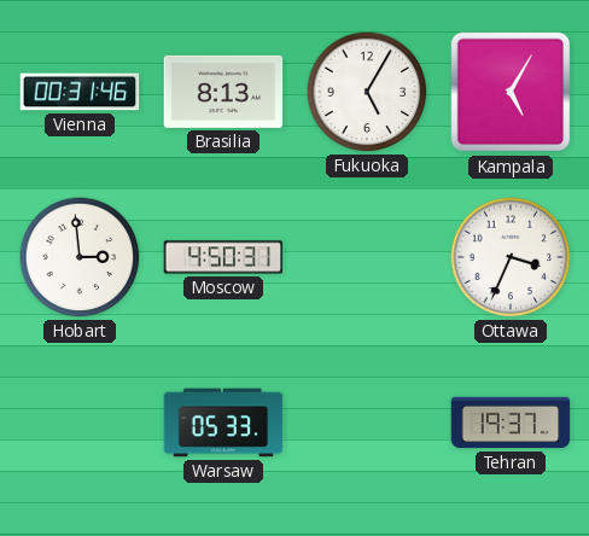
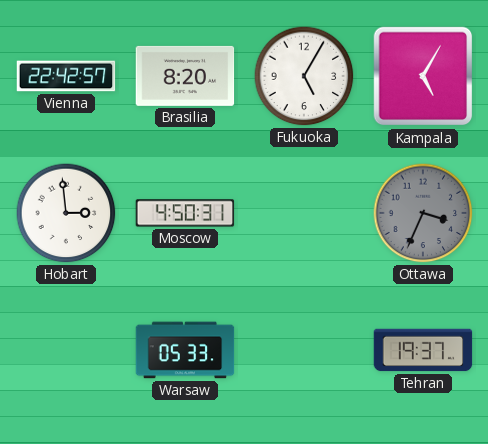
Vienna: 00:31 -> 22:42
Brasilia: 8:13 -> 8:20
Ottawa dial: white -> grey
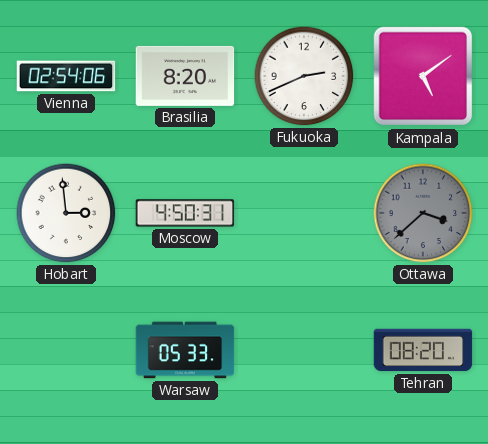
Vienna: 22:42 -> 02:54
Fukuoka: 5:05 -> 2:41
Kampala: 5:05 -> 5:09
Ottawa: 3:34 -> 3:38
Tehran: 19:37 -> 08:20
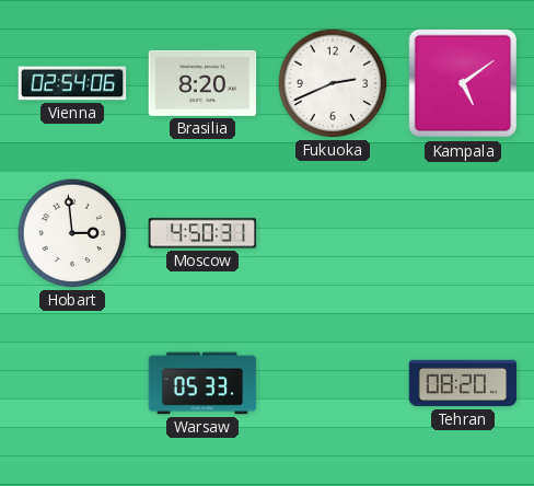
Ottawa: 3:38 -> none
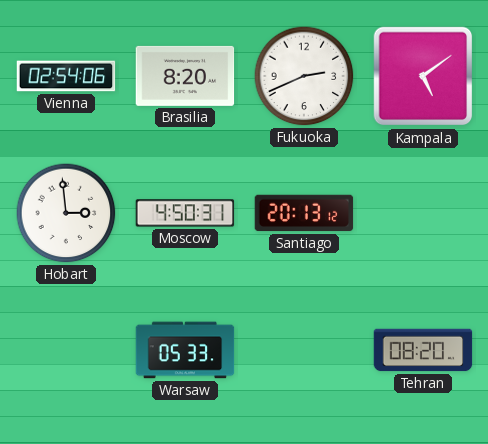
Santiago: none -> 20:13
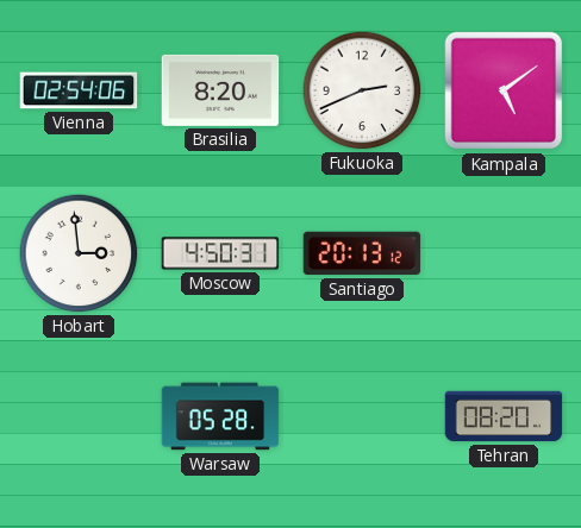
Warsaw: 05:33 -> 05:28
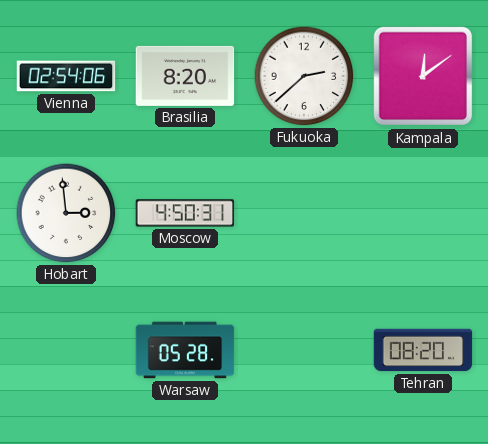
Fukuoka: 2:41 -> 2:38
Kampala: 5:09 -> 12:09
Santiago: 20:13 -> none
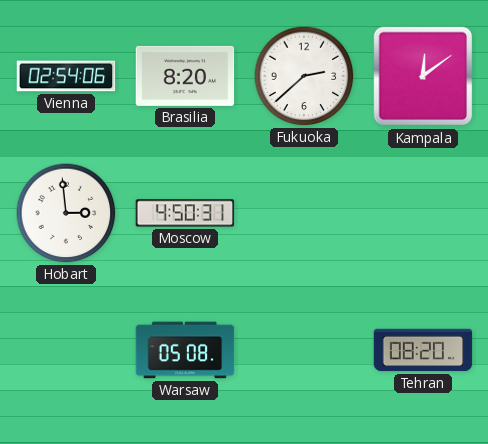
Warsaw: 05:28 -> 05:08
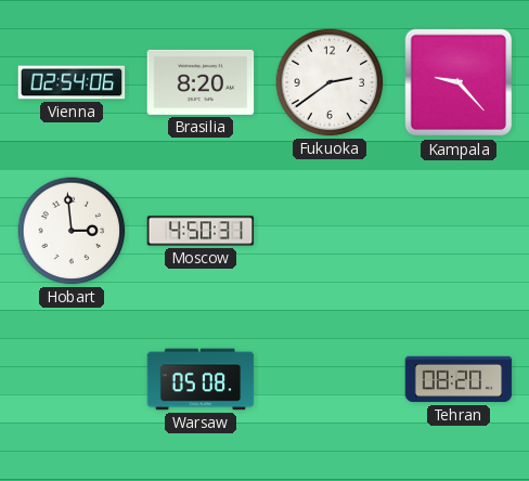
Fukuoka: 2:38 -> 2:39
Kampala: 12:09 -> 9:23
